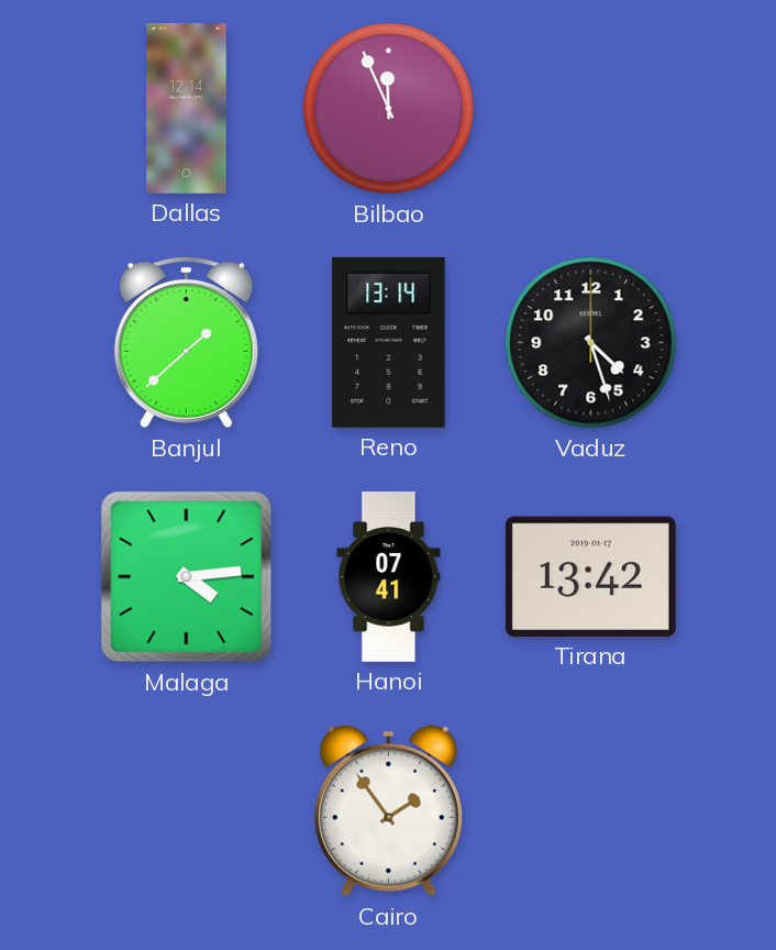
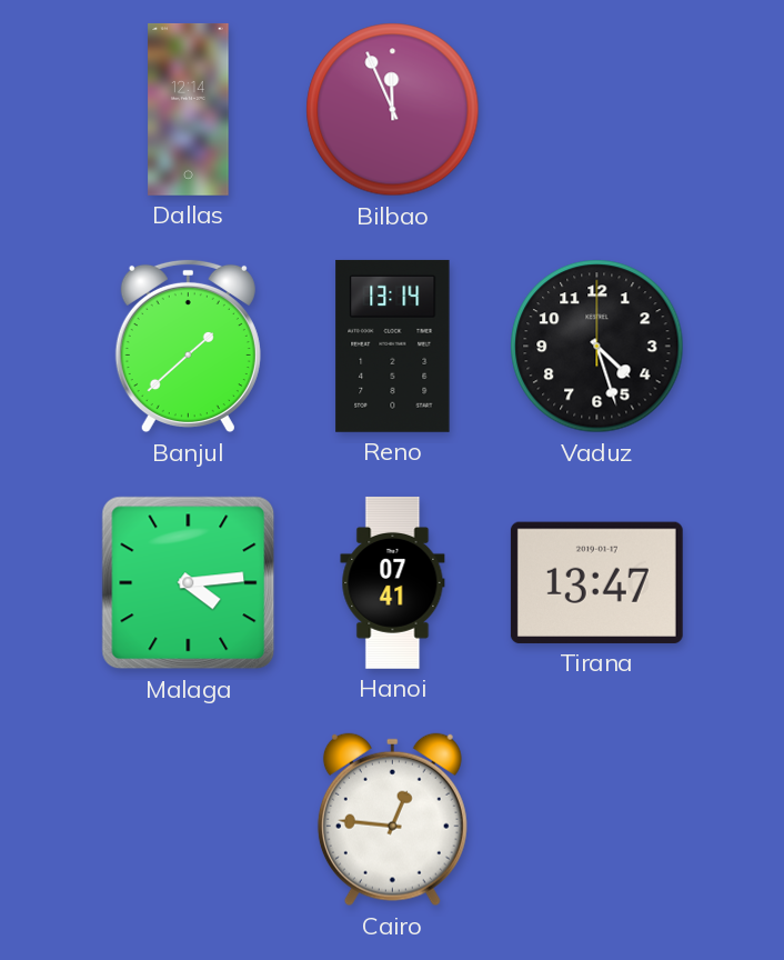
Tirana: 13:42 -> 13:47
Cairo: 1:54 -> 12:46
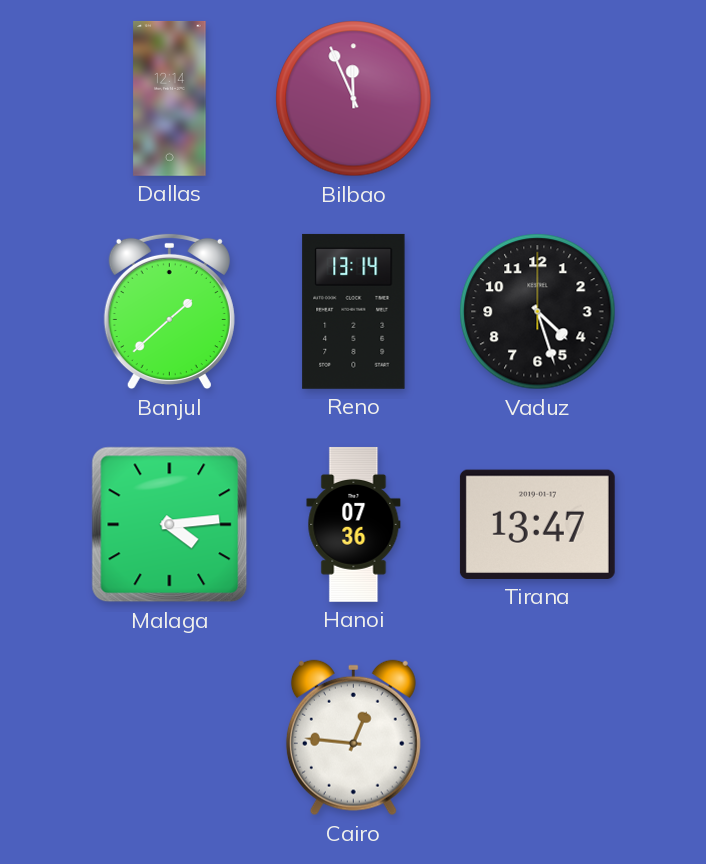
Hanoi: 07:41 -> 07:36
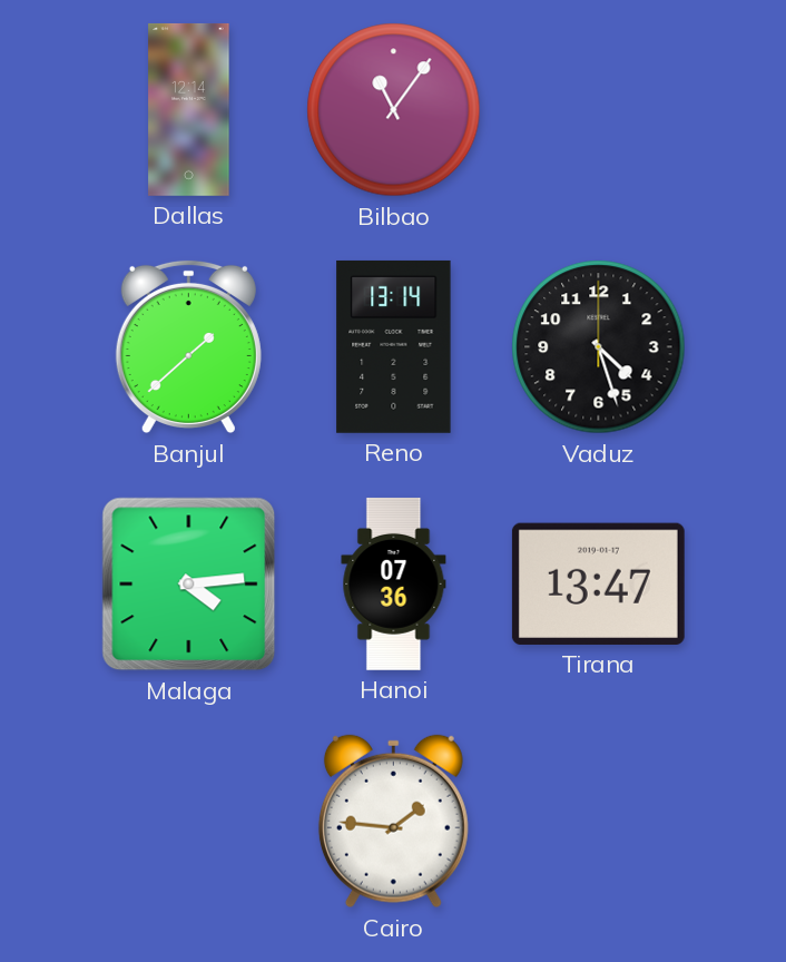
Bilbao: 11:56 -> 11:06
Cairo: 12:46 -> 1:46
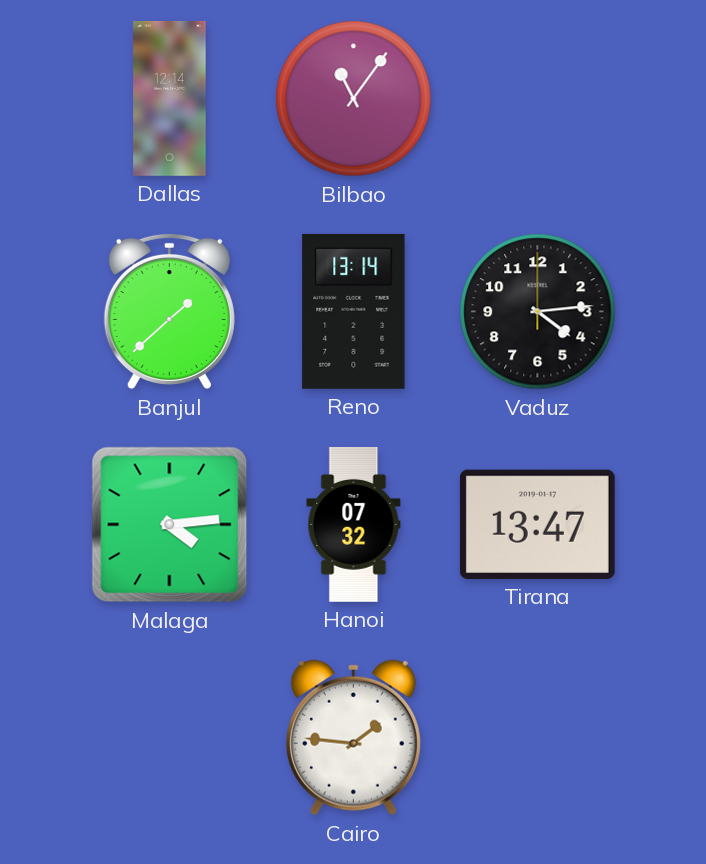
Vaduz: 4:27 -> 4:14
Hanoi: 07:36 -> 07:32
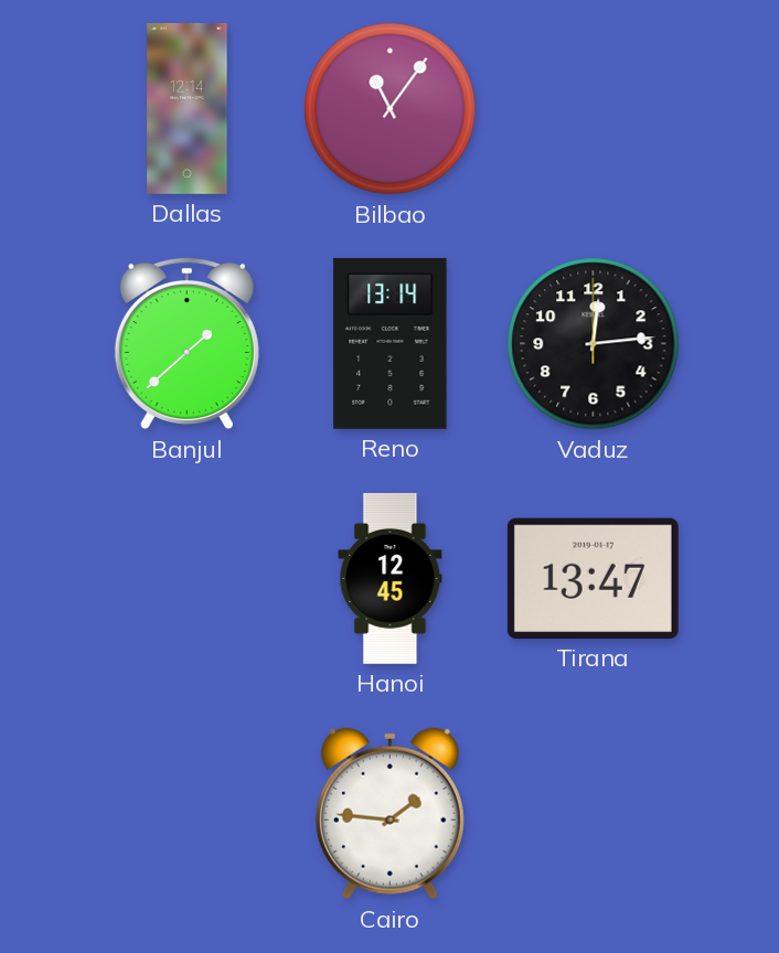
Vaduz: 4:14 -> 12:14
Malaga: 4:14 -> none
Hanoi: 07:32 -> 12:45
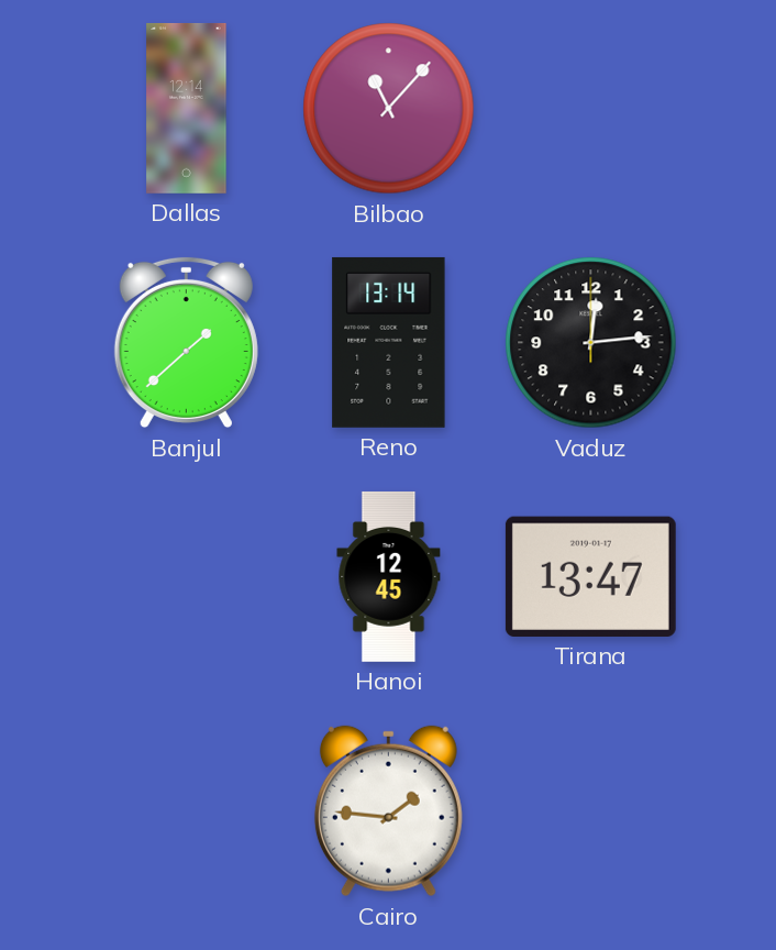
Bilbao: 11:06 -> 11:07
